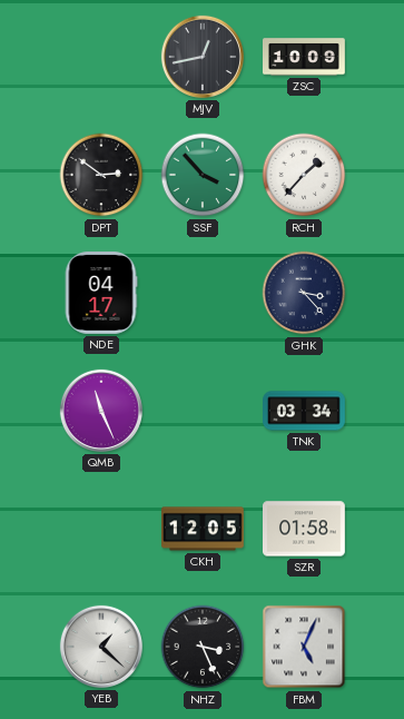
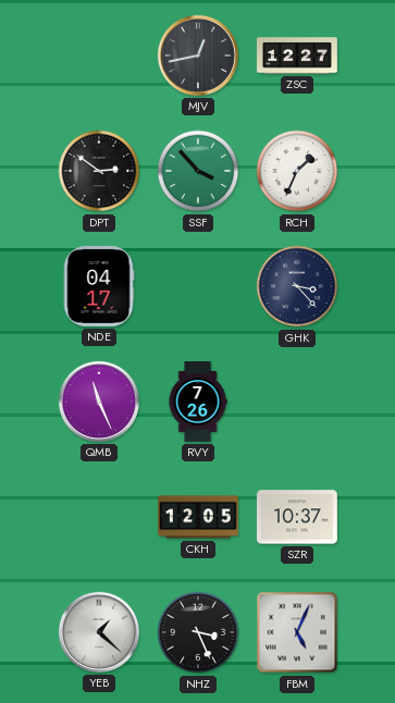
ZSC: 10:09 -> 12:27
RCH: 1:37 -> 1:34
RVY: none -> 7:26
TNK: 03:34 -> none
SZR: 01:58 -> 10:37
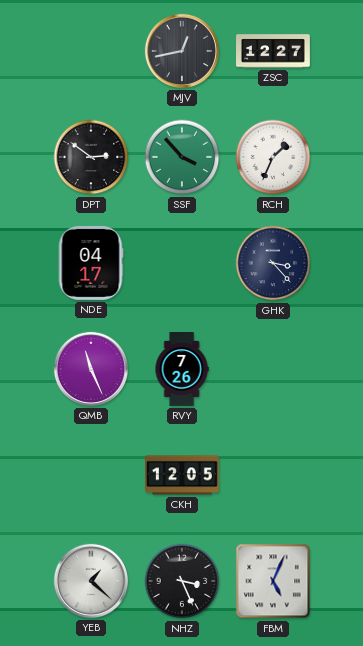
SZR: 10:37 -> none
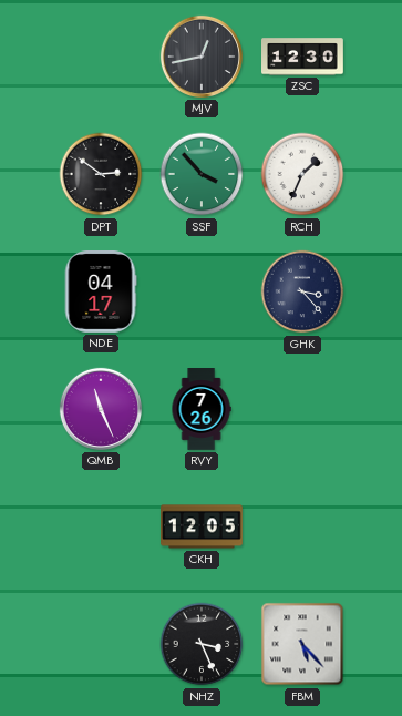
ZSC: 12:27 -> 12:30
YEB: 1:22 -> none
FBM: 5:04 -> 5:23
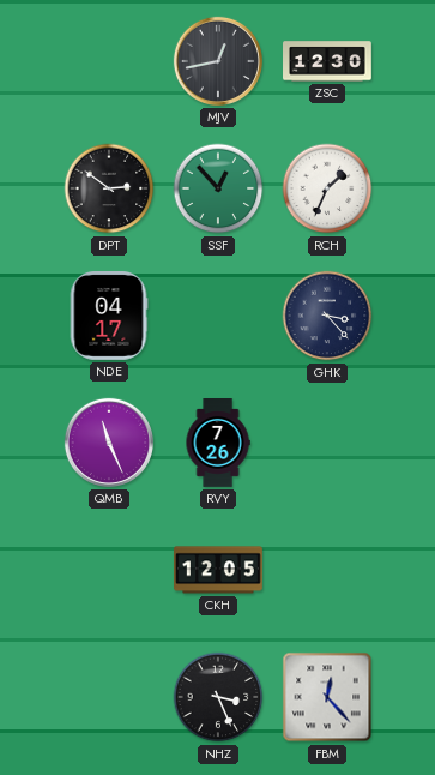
SSF: 3:53 -> 12:53
FBM: 5:23 -> 12:23
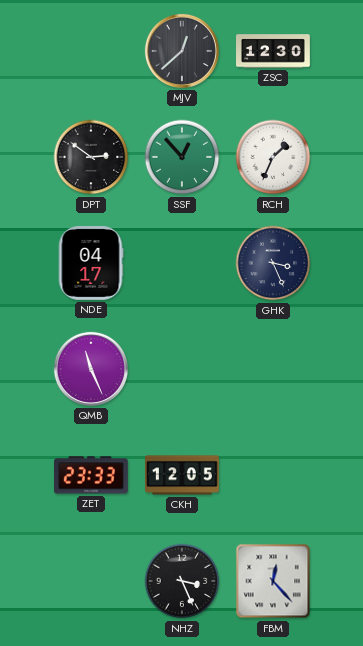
MJV: 12:43 -> 12:38
GHK: 3:23 -> 3:26
RVY: 7:26 -> none
ZET: none -> 23:33
